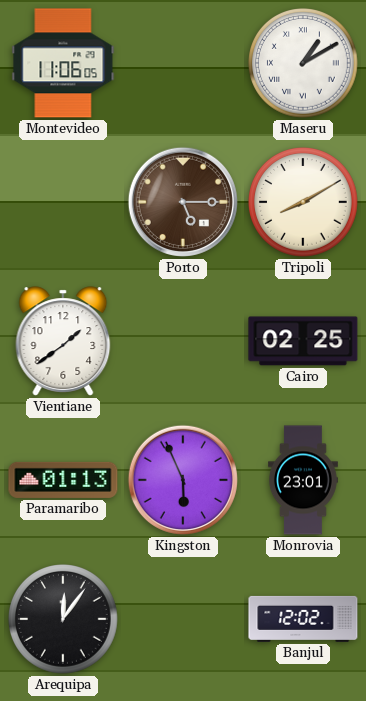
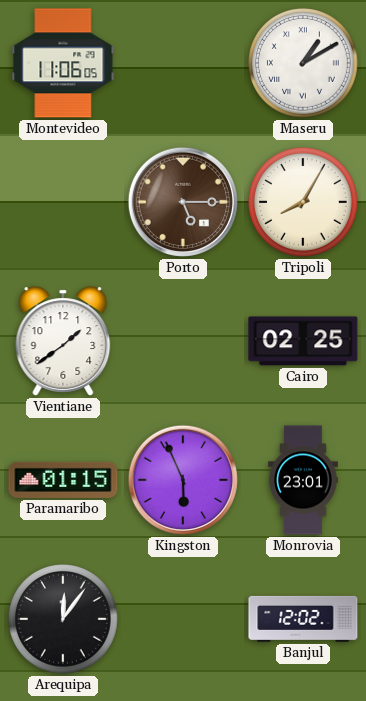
Tripoli: 8:10 -> 8:05
Paramaribo: 01:13 -> 01:15
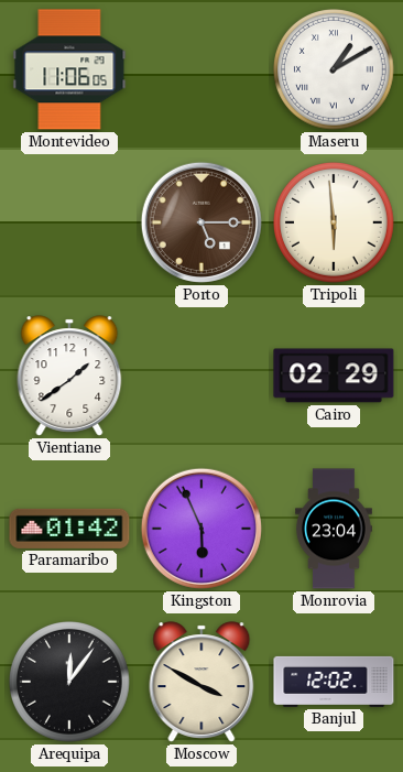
Tripoli: 8:05 -> 5:59
Cairo: 02:25 -> 02:29
Paramaribo: 01:15 -> 01:42
Monrovia: 23:01 -> 23:04
Moscow: none -> 3:50
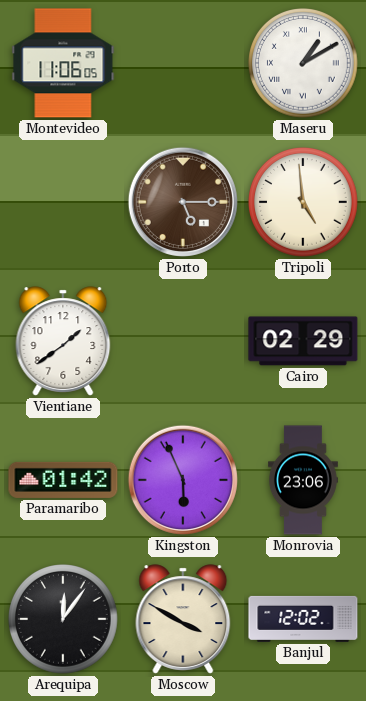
Tripoli: 5:59 -> 4:59
Monrovia: 23:04 -> 23:06
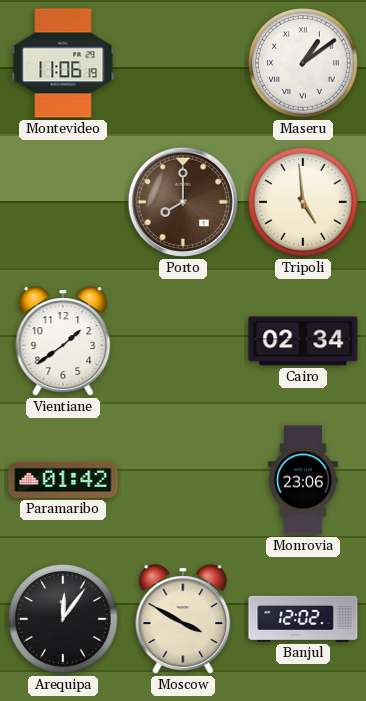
Montevideo: 11:06:05 -> 11:06:19
Maseru: 1:10 -> 1:09
Porto: 5:15 -> 8:00
Cairo: 02:29 -> 02:34
Kingston: 5:56 -> none
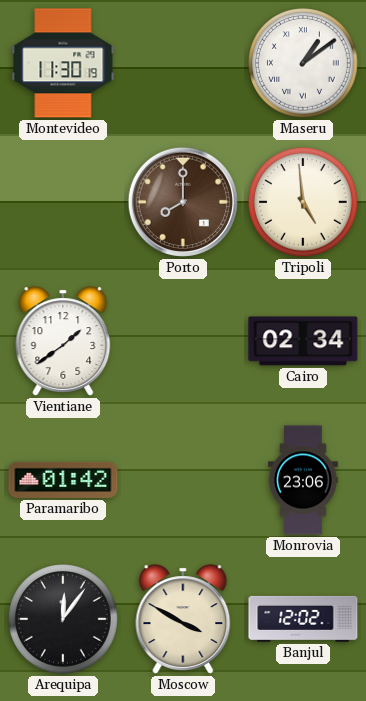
Montevideo: 11:06 -> 11:30
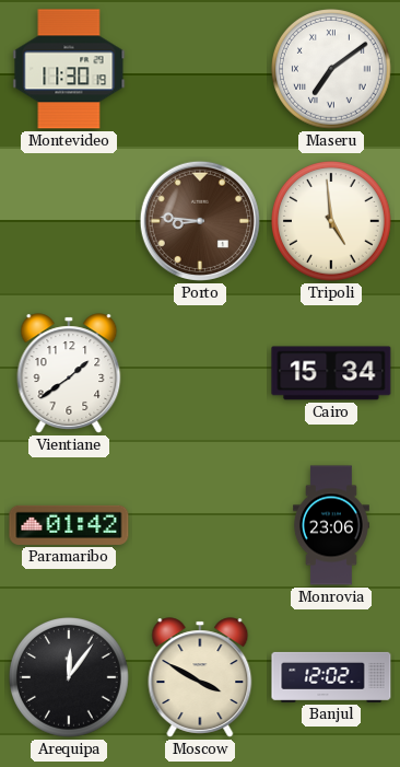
Maseru: 1:09 -> 7:09
Porto: 8:00 -> 8:46
Cairo: 02:34 -> 15:34
